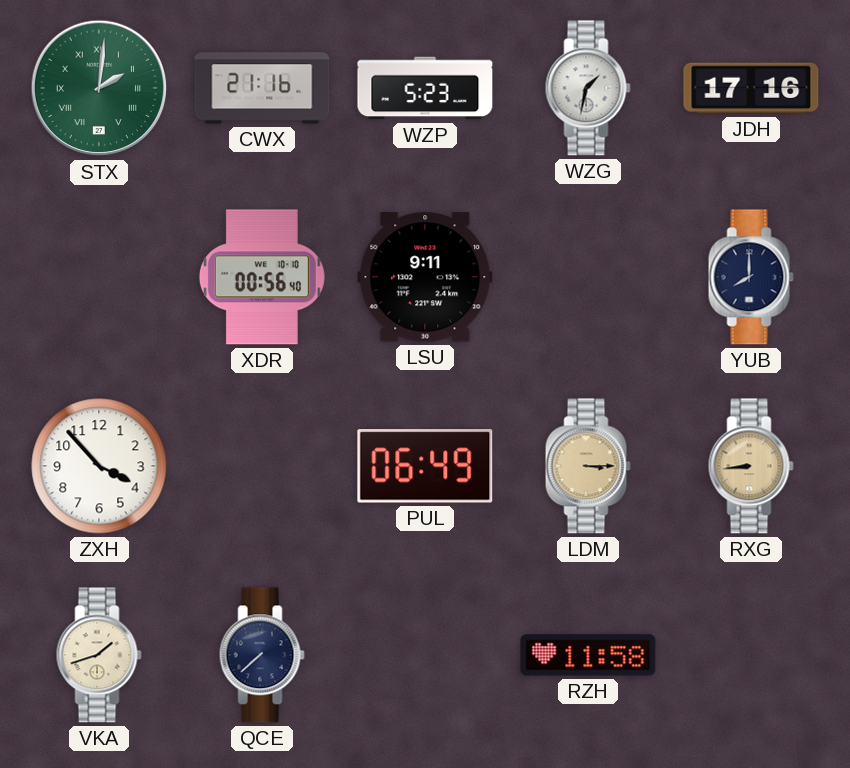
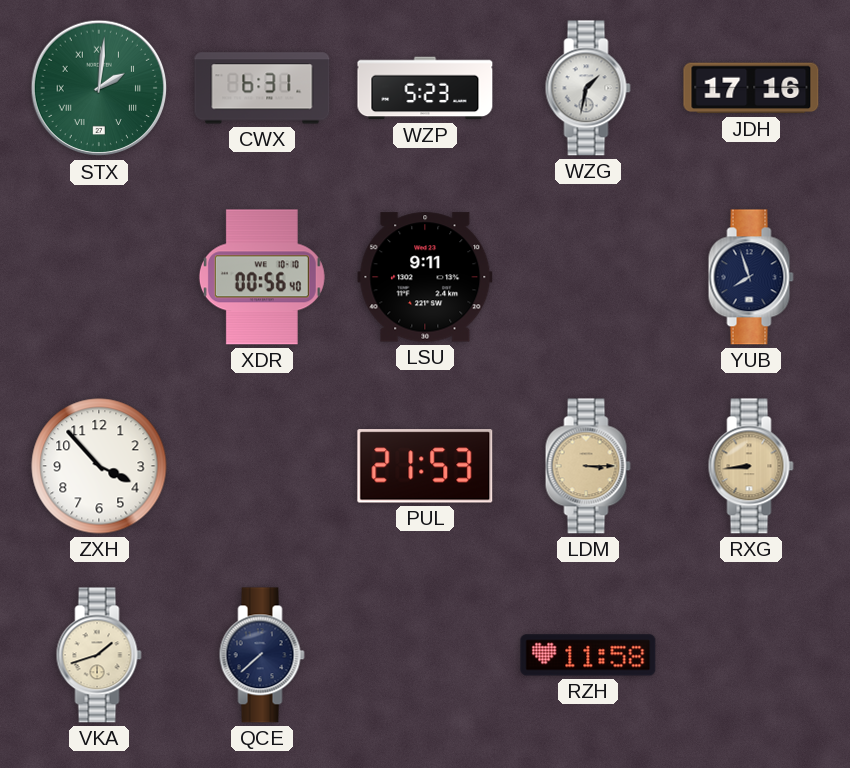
CWX: 21:16 -> 6:31
YUB: 8:00 -> 7:57
PUL: 06:49 -> 21:53
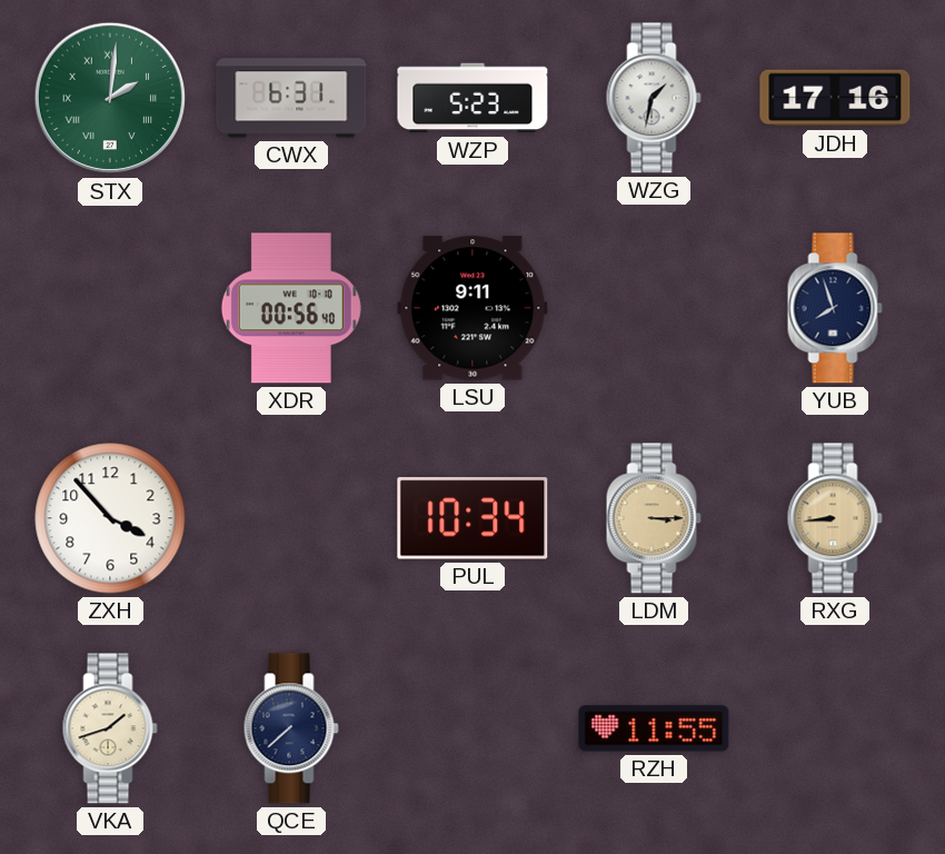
PUL: 21:53 -> 10:34
RZH: 11:58 -> 11:55
